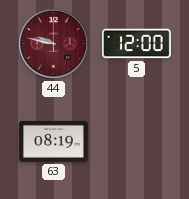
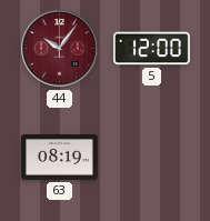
44: 9:47 -> 10:06
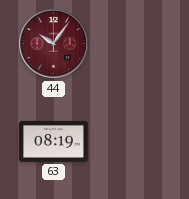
5: 12:00 -> none
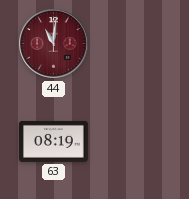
44: 10:06 -> 11:01
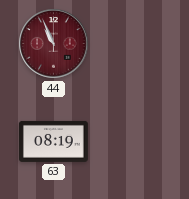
44: 11:01 -> 10:56
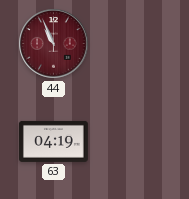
63: 08:19 -> 04:19
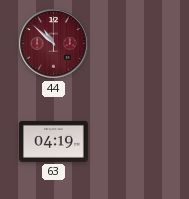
44: 10:56 -> 10:52
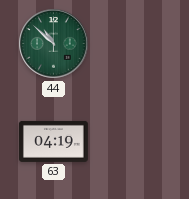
44 dial: burgundy -> green
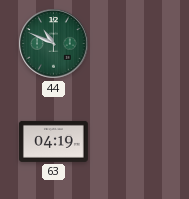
44: 10:52 -> 10:49
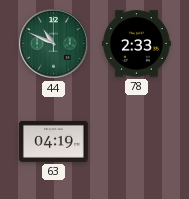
78: none -> 2:33
